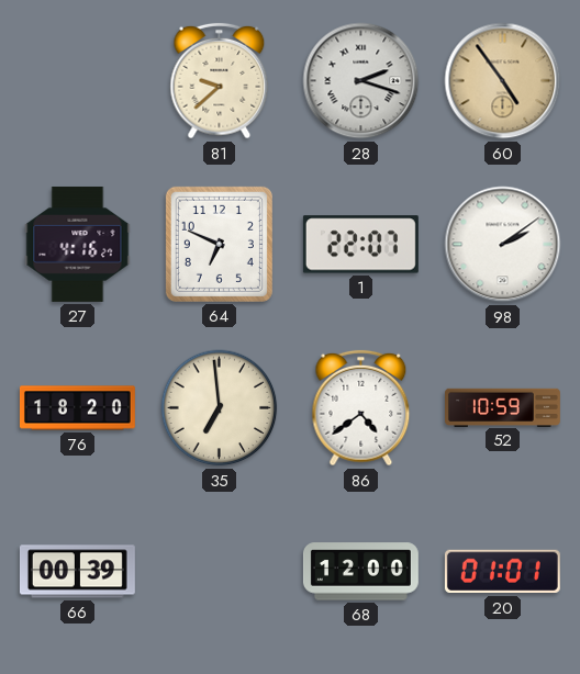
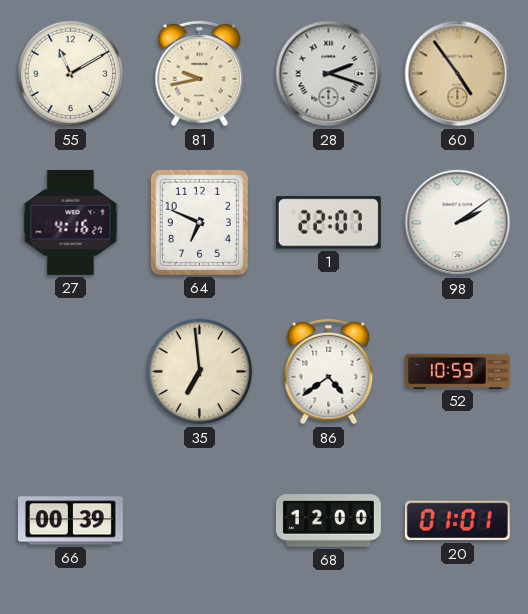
55: none -> 11:10
81: 9:38 -> 9:43
76: 18:20 -> none
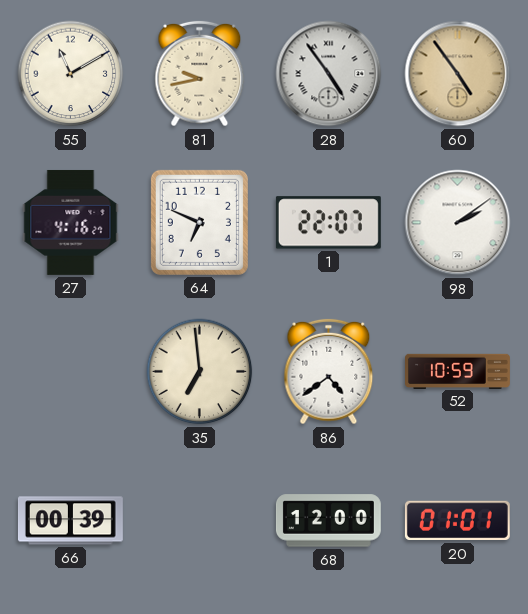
28: 2:18 -> 4:54
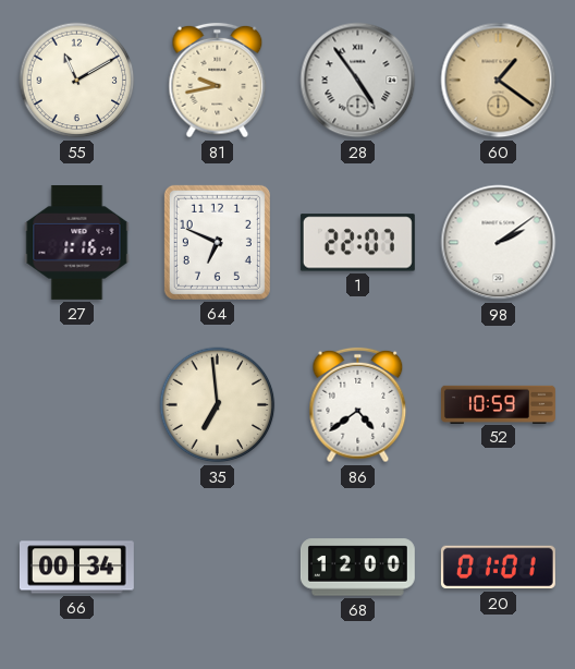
60: 4:54 -> 1:21
27: 4:16 -> 1:16
66: 00:39 -> 00:34
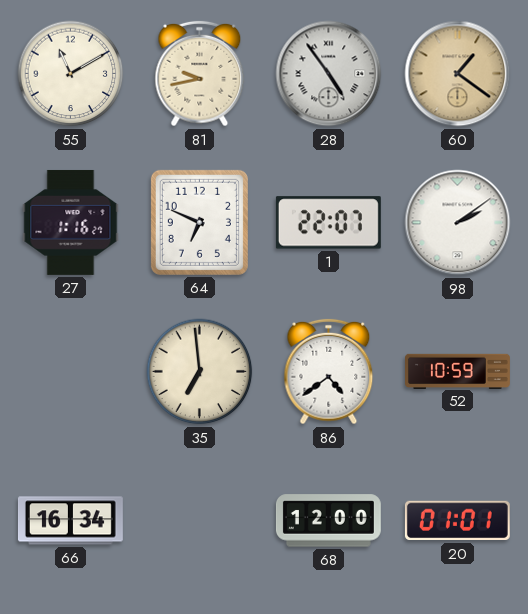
66: 00:34 -> 16:34
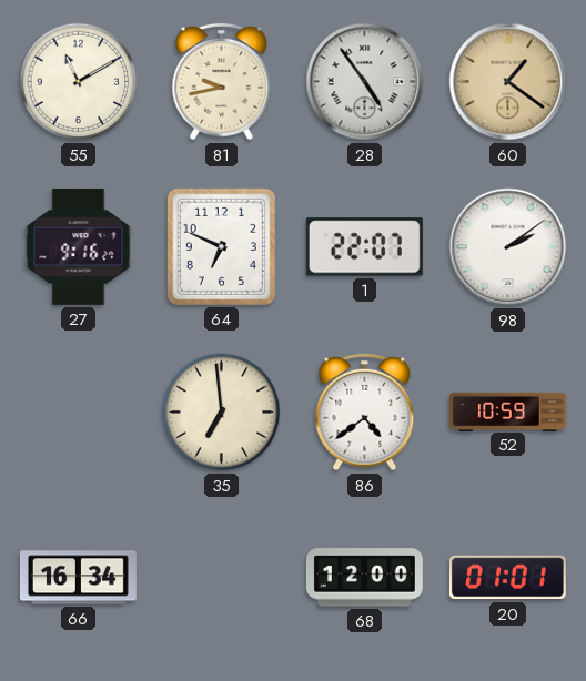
27: 1:16 -> 9:16
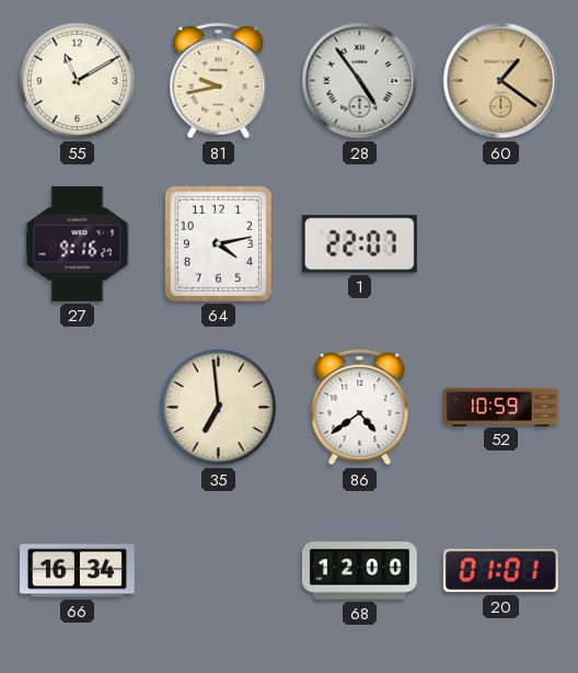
64: 6:49 -> 4:13
98: 2:09 -> none
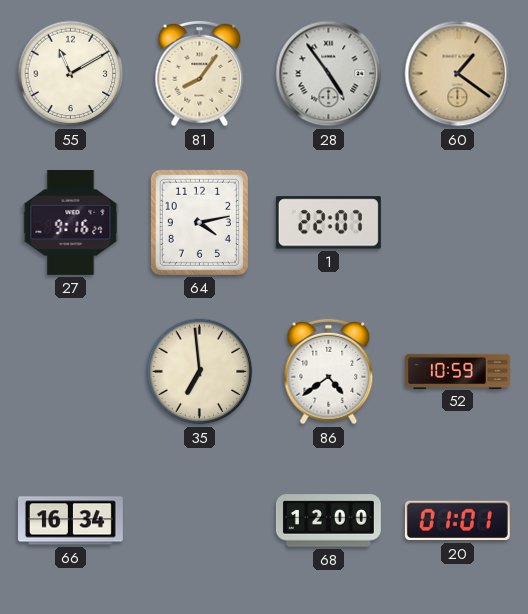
81: 9:43 -> 8:06
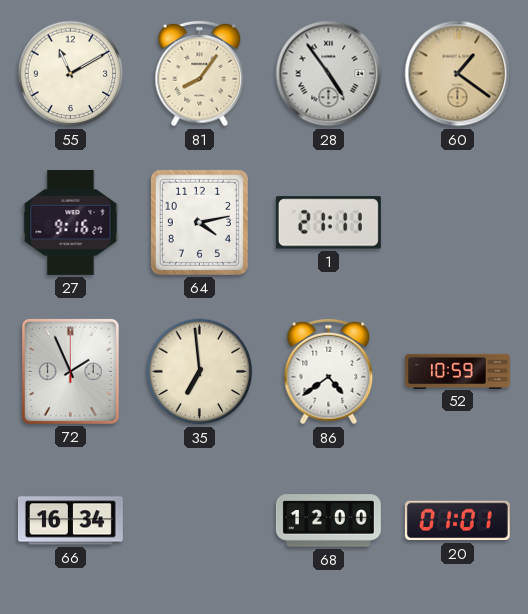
1: 22:07 -> 21:11
72: none -> 1:56
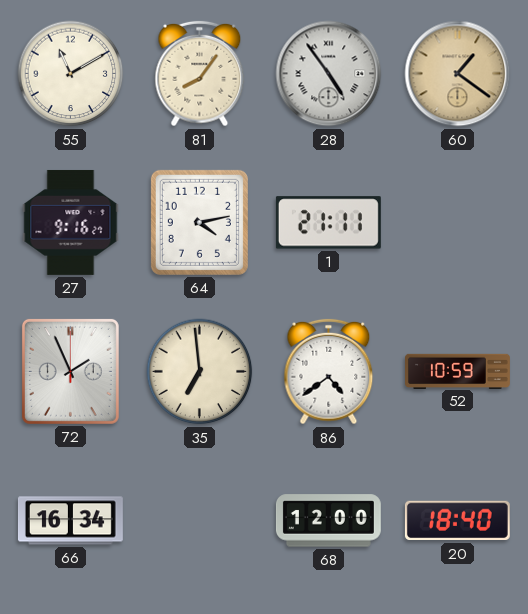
20: 01:01 -> 18:40
